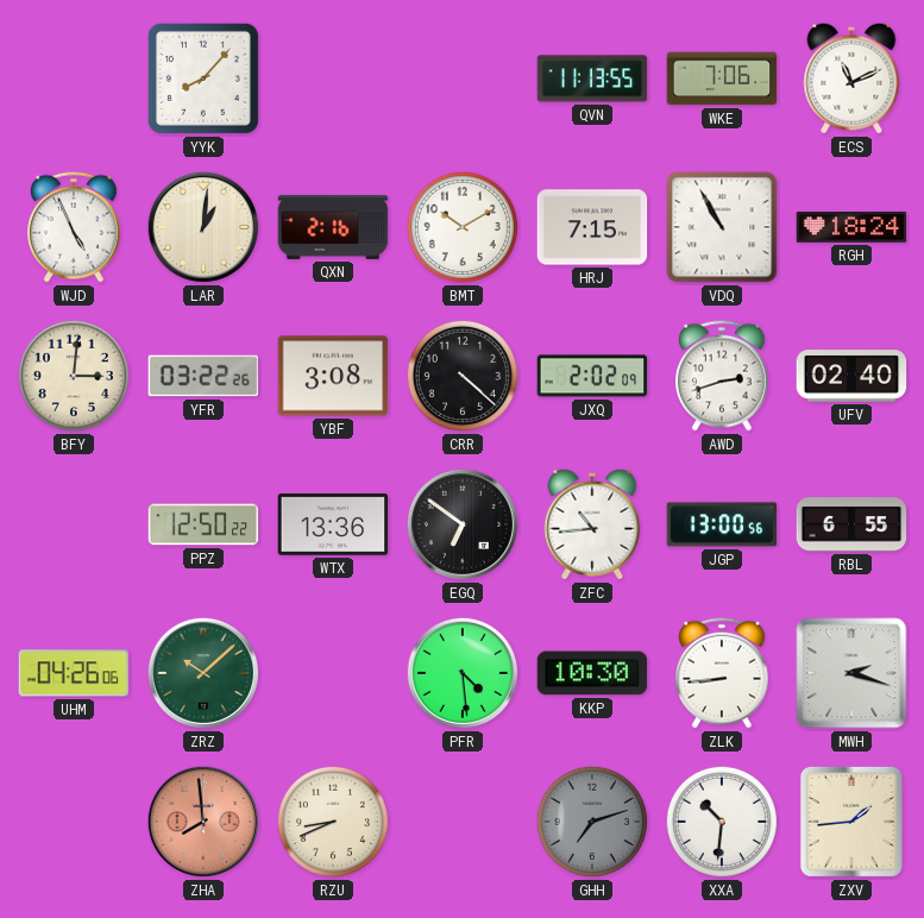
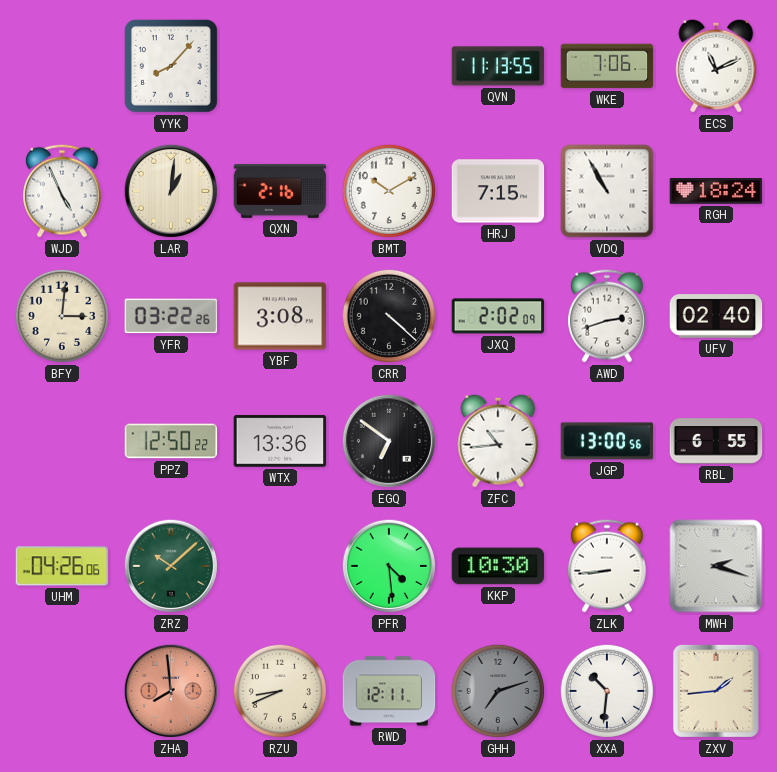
RWD: none -> 12:11
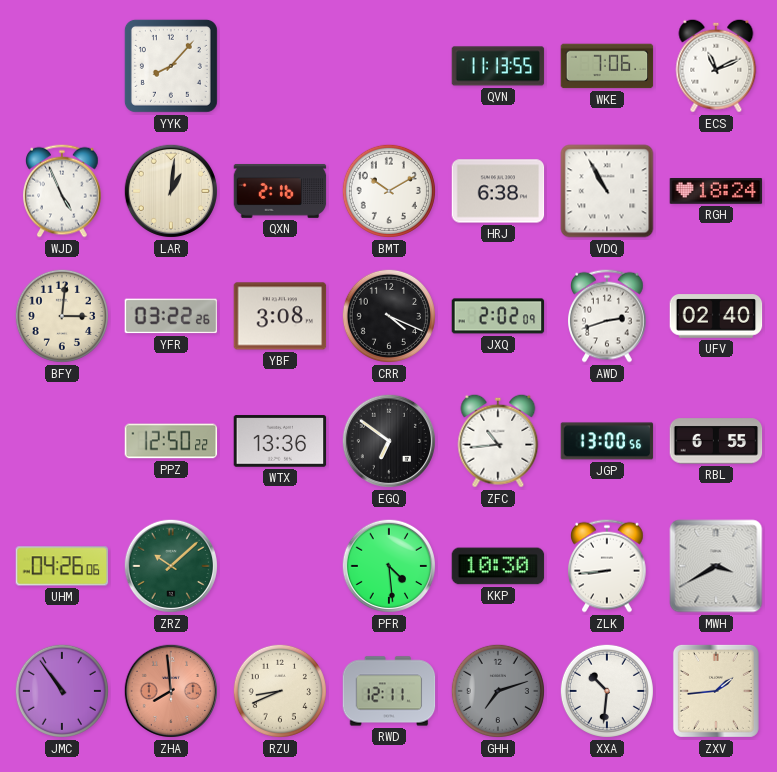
HRJ: 7:15 -> 6:38
CRR: 4:22 -> 4:19
MWH: 2:18 -> 3:40
JMC: none -> 10:54
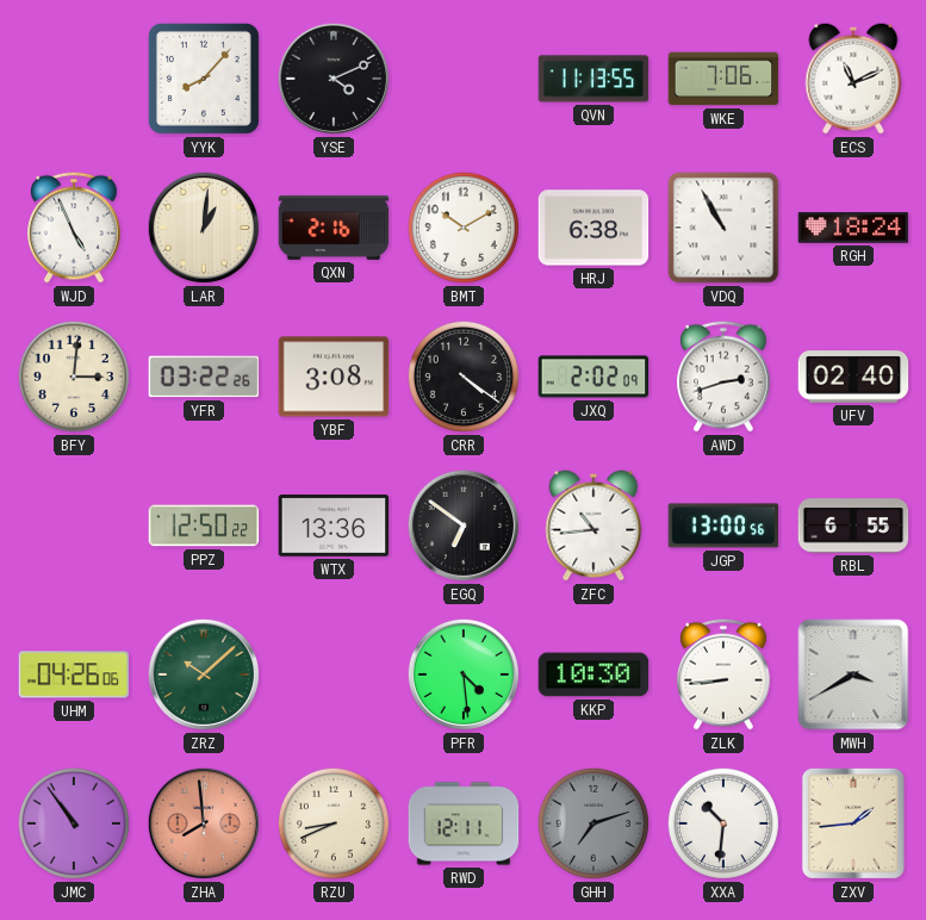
YSE: none -> 4:11
CRR: 4:19 -> 4:21
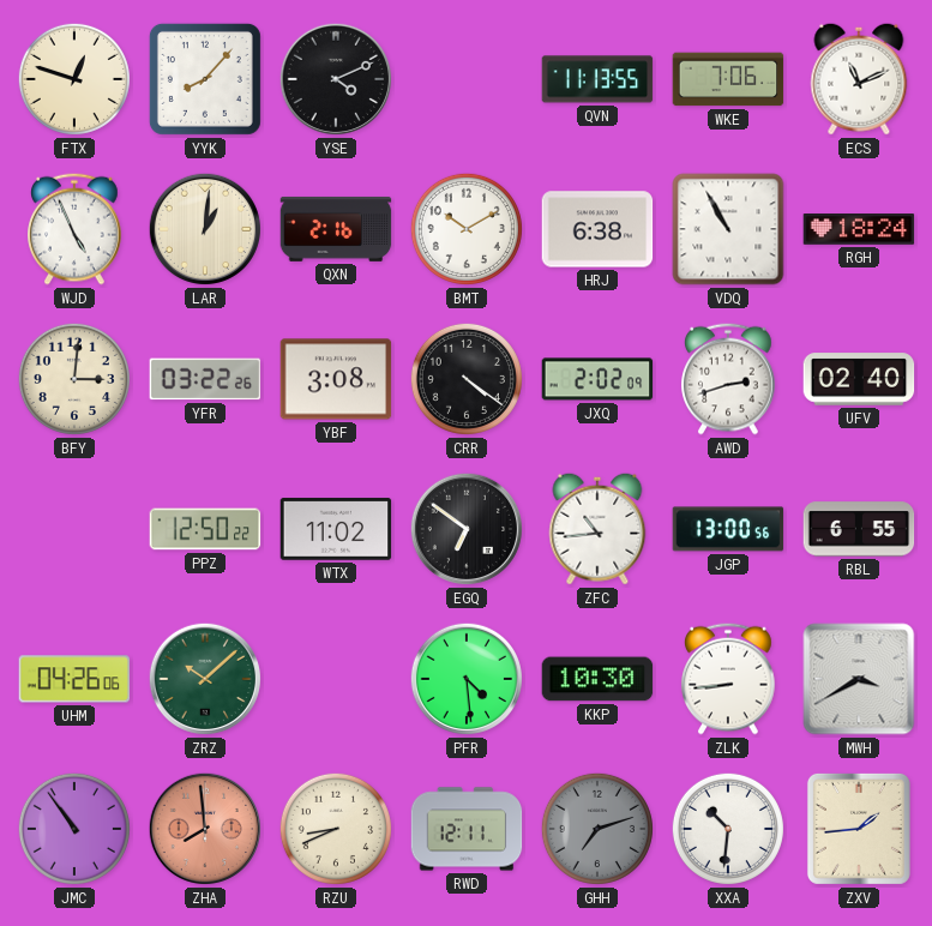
FTX: none -> 12:48
WTX: 13:36 -> 11:02
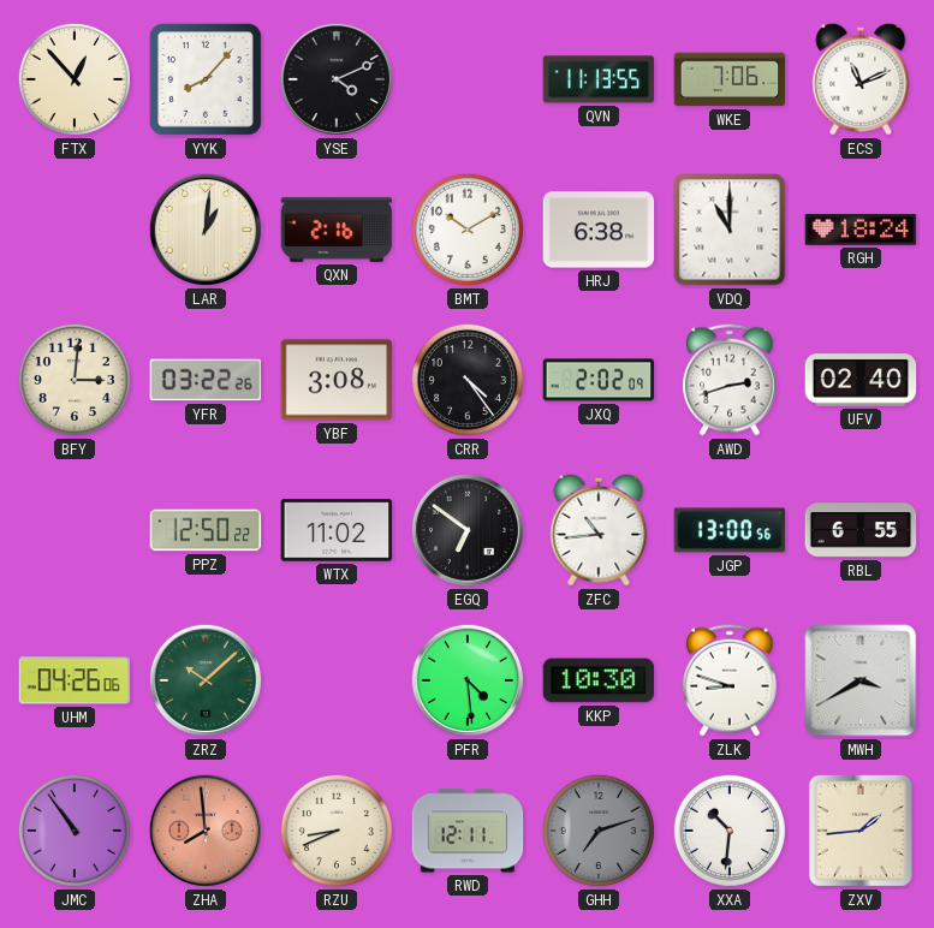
FTX: 12:48 -> 12:53
WJD: 4:56 -> none
VDQ: 10:55 -> 11:00
CRR: 4:21 -> 4:24
ZLK: 8:44 -> 8:48
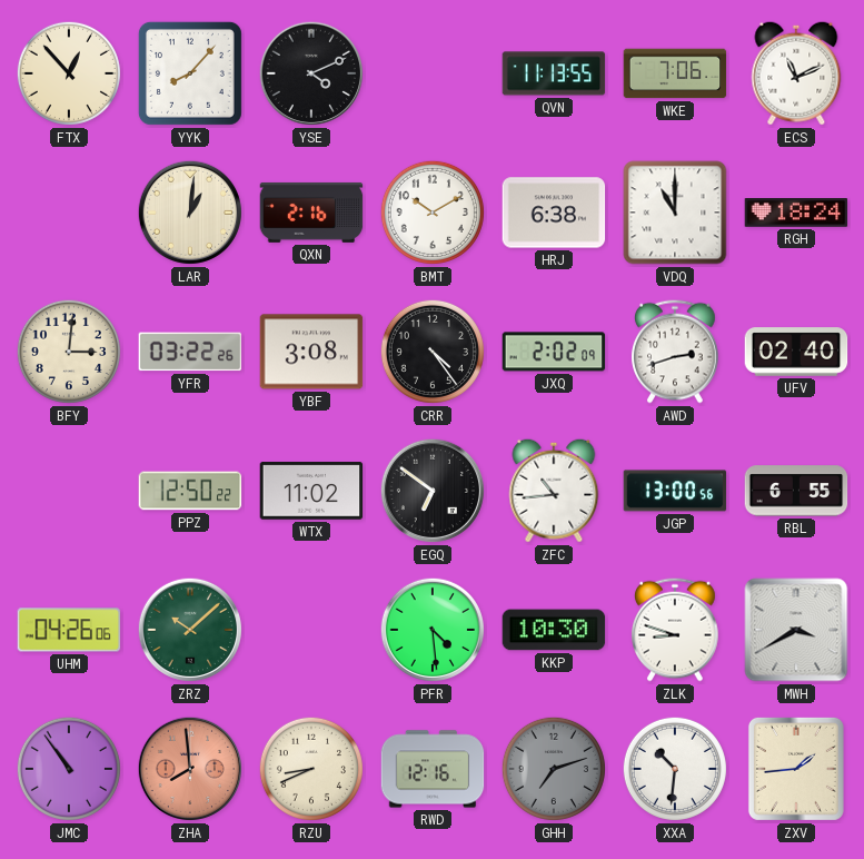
RWD: 12:11 -> 12:16
